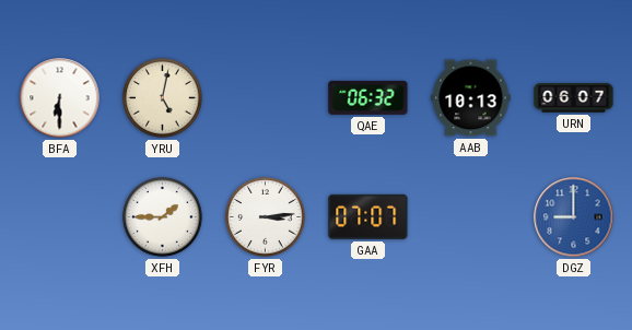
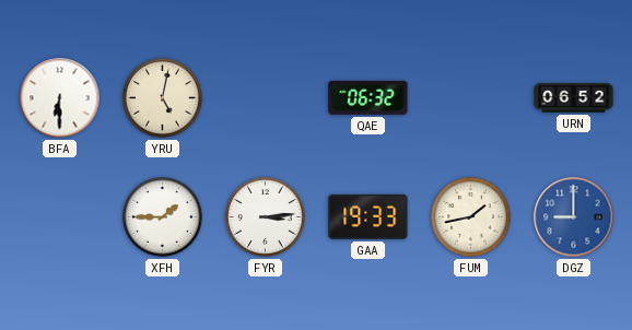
AAB: 10:13 -> none
URN: 06:07 -> 06:52
GAA: 07:07 -> 19:33
FUM: none -> 1:43
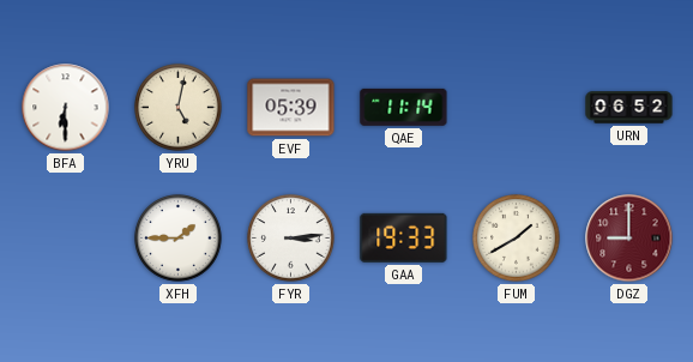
EVF: none -> 05:39
QAE: 06:32 -> 11:14
FUM: 1:43 -> 1:40
DGZ dial: blue -> burgundy
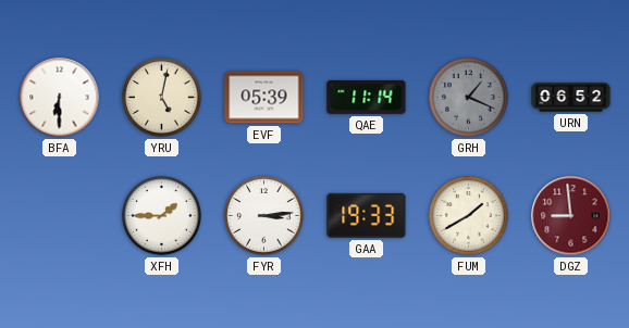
GRH: none -> 1:19
DGZ: 9:00 -> 8:59
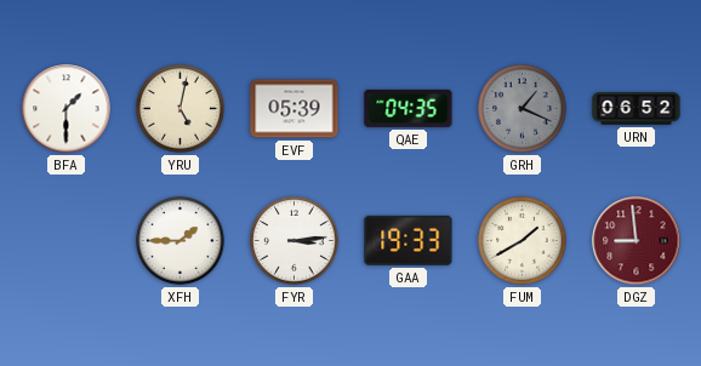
BFA: 6:30 -> 1:30
QAE: 11:14 -> 04:35
